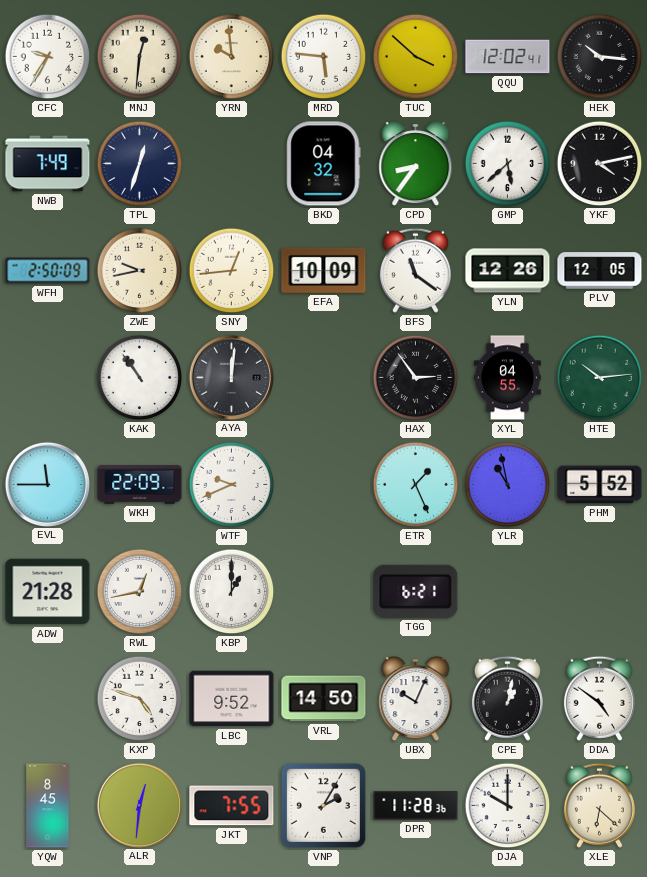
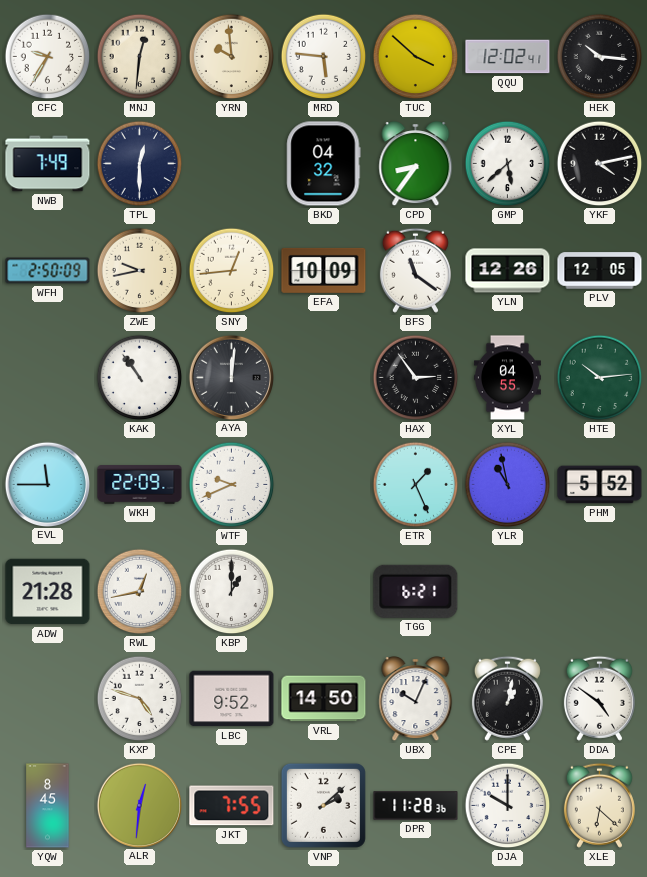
TPL: 12:33 -> 12:30
VNP: 2:05 -> 2:08
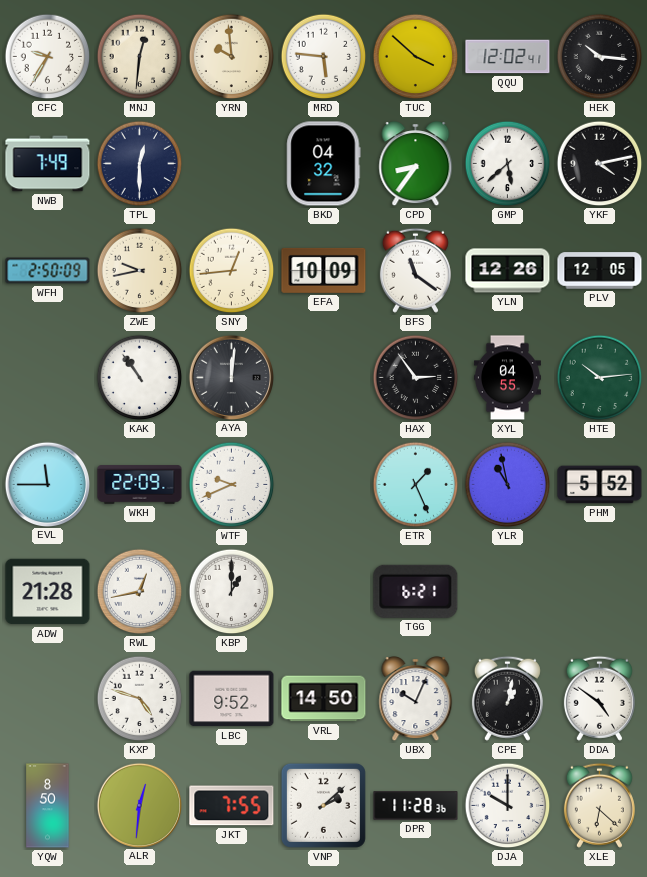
YQW: 8:45 -> 8:50
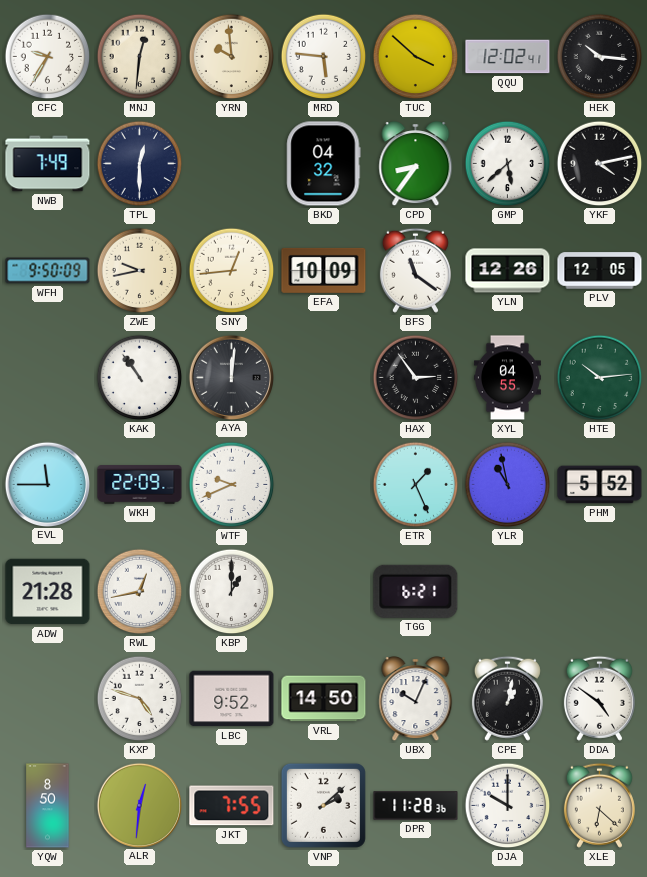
WFH: 2:50 -> 9:50
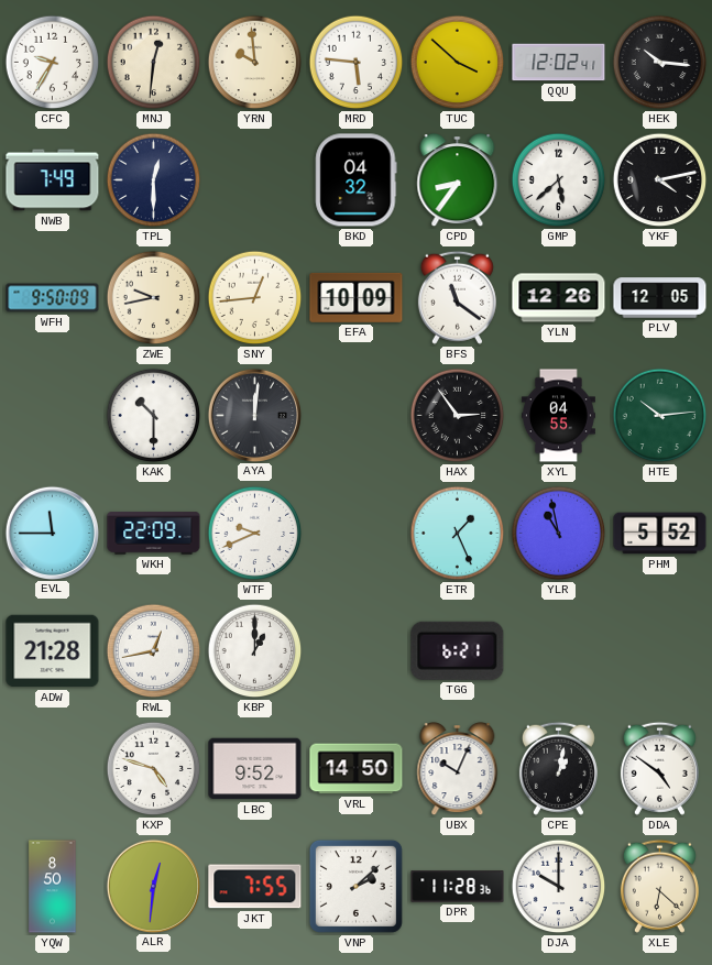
KAK: 10:54 -> 10:30
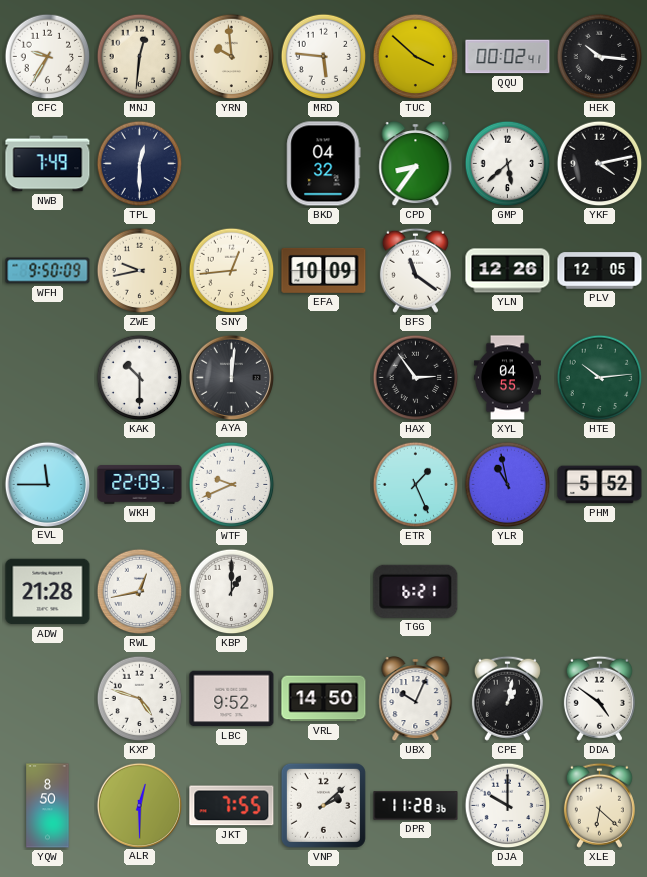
QQU: 12:02 -> 00:02
ALR: 12:31 -> 12:30
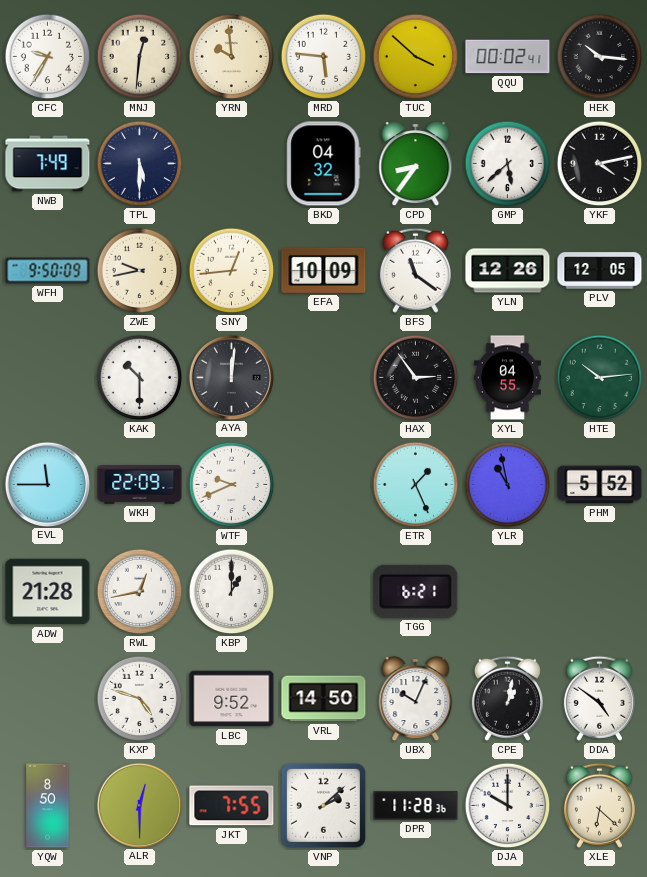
TPL: 12:30 -> 5:30
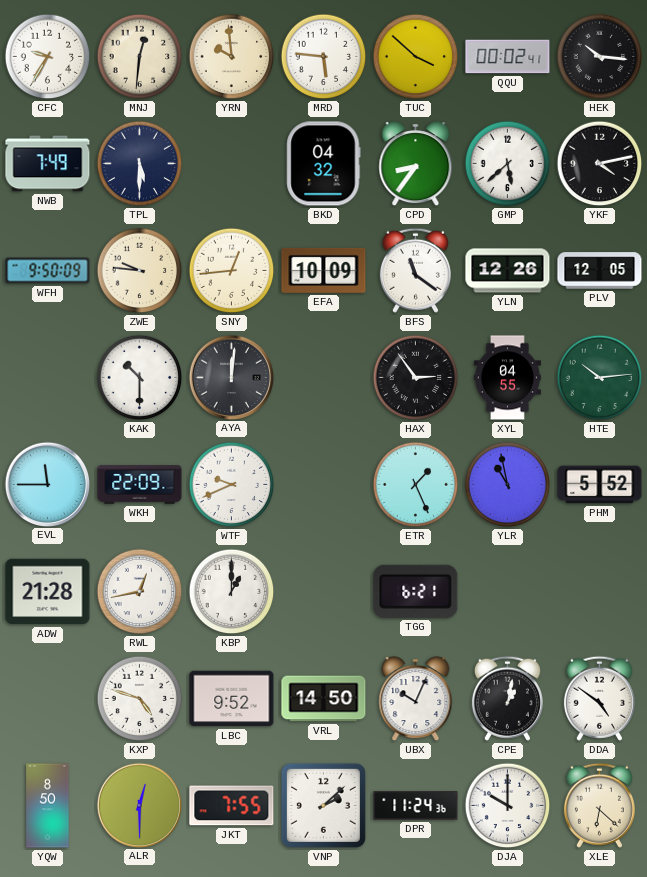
ZWE: 9:43 -> 9:46
DPR: 11:28 -> 11:24
